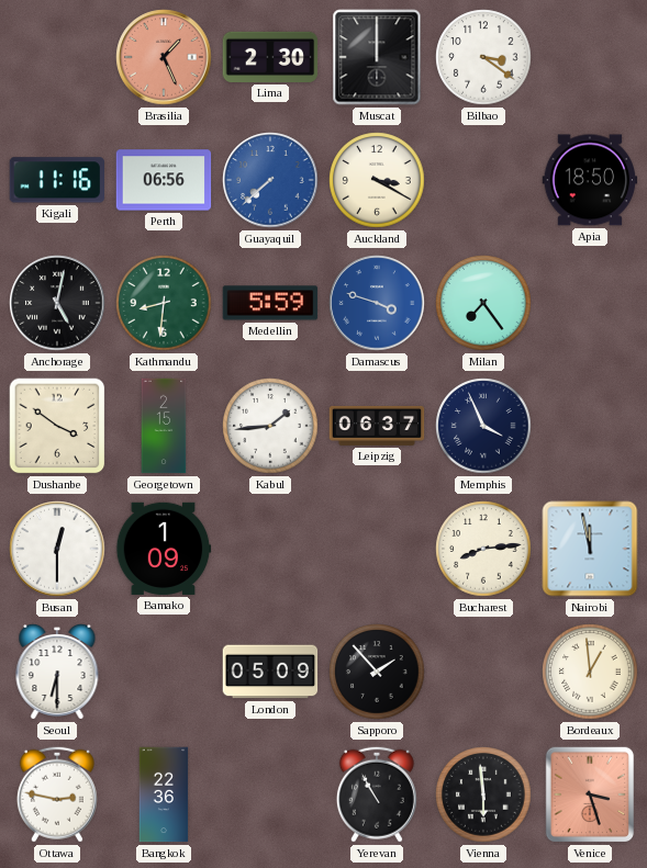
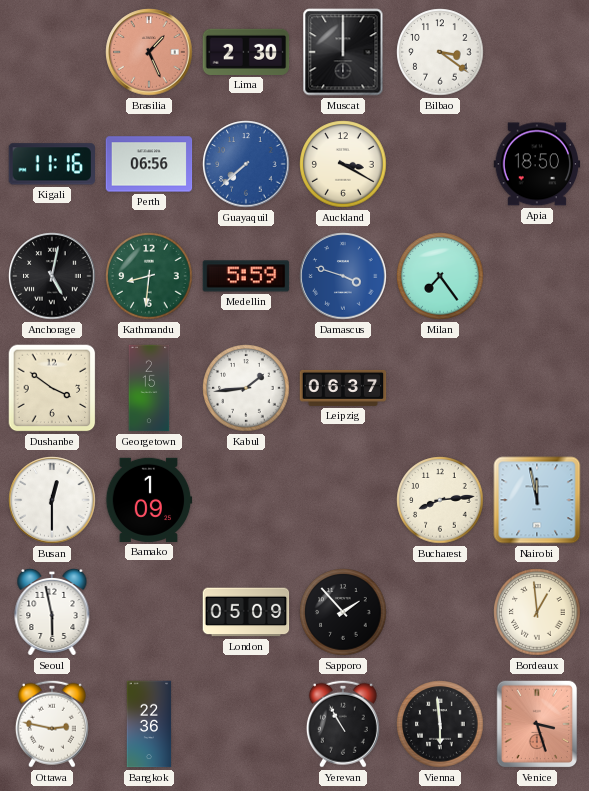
Memphis: 3:56 -> none
Seoul: 6:30 -> 5:58
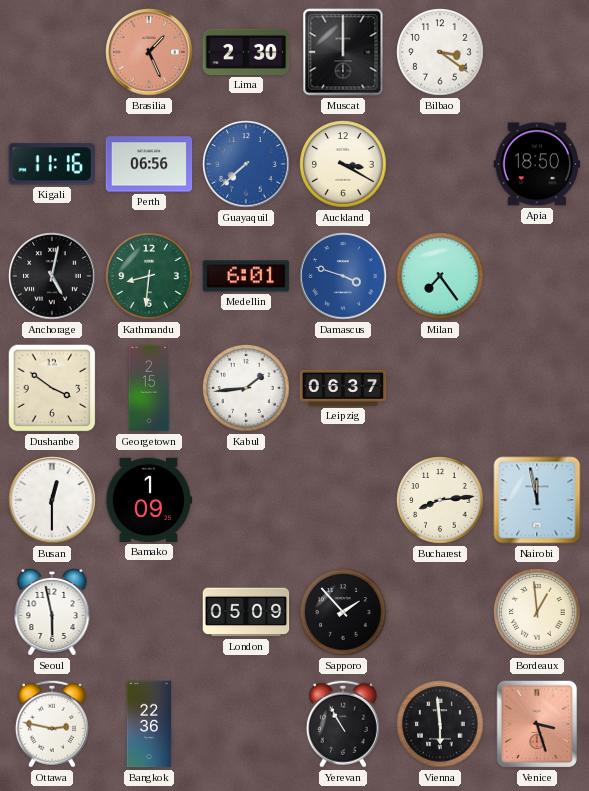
Medellin: 5:59 -> 6:01
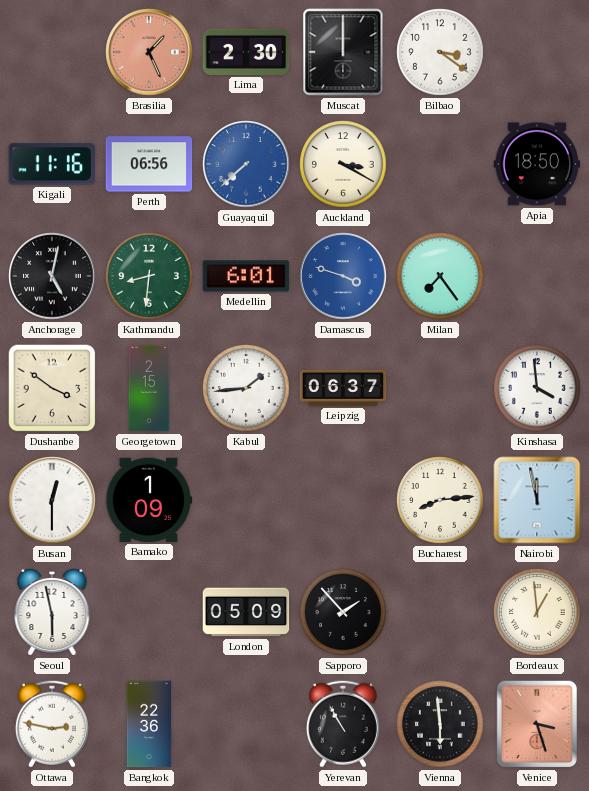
Kinshasa: none -> 3:59
